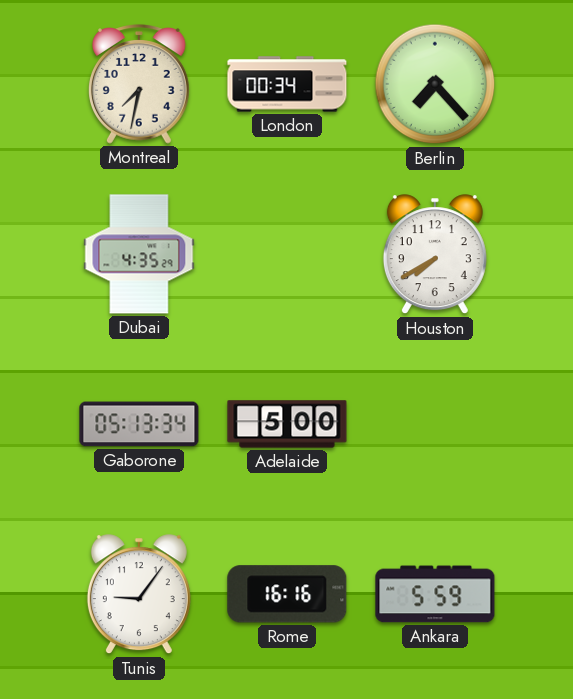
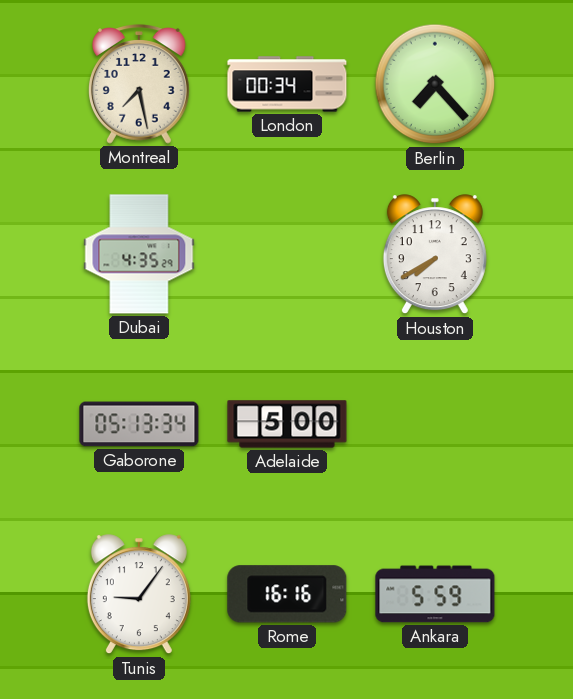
Montreal: 7:32 -> 7:28
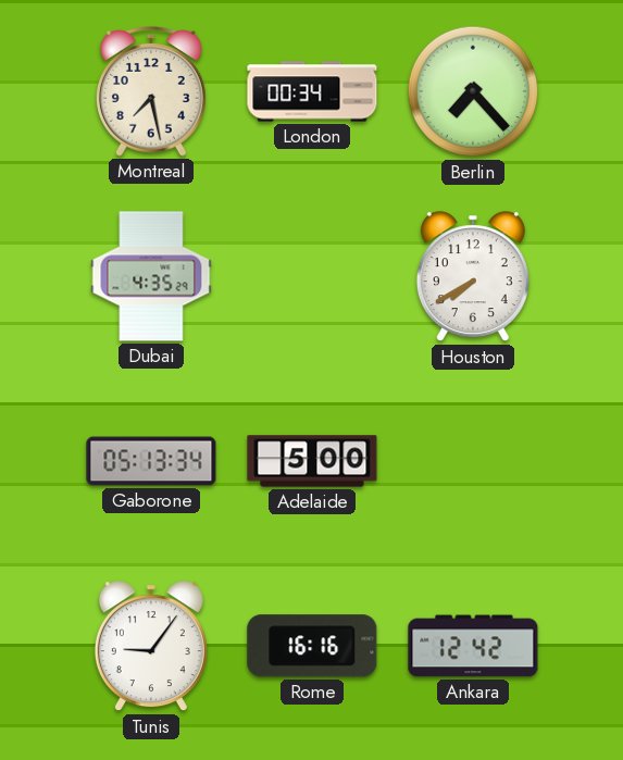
Ankara: 5:59 -> 12:42
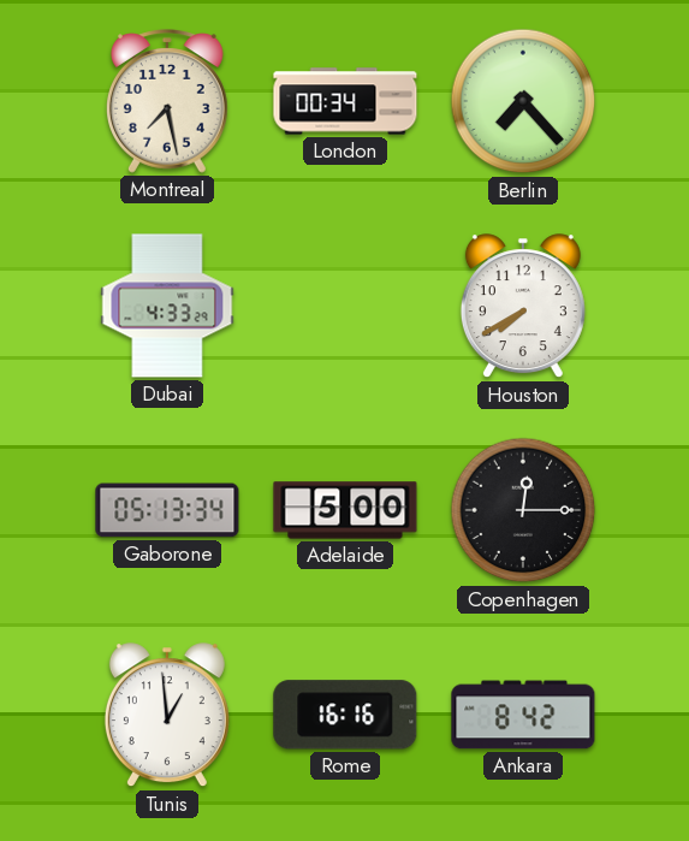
Dubai: 4:35 -> 4:33
Copenhagen: none -> 12:15
Tunis: 9:06 -> 12:59
Ankara: 12:42 -> 8:42
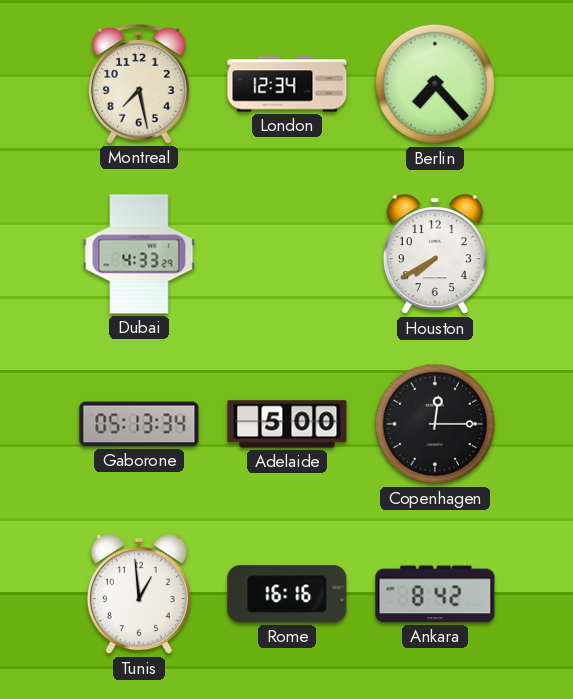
London: 00:34 -> 12:34
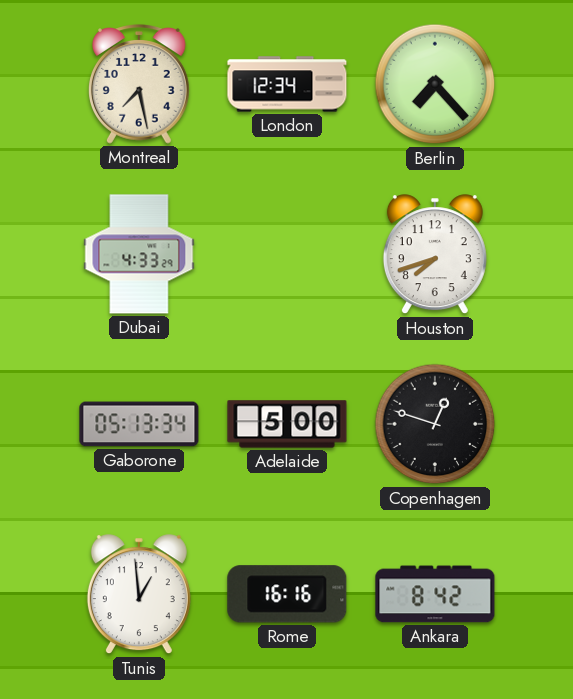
Houston: 7:40 -> 7:42
Copenhagen: 12:15 -> 12:48
